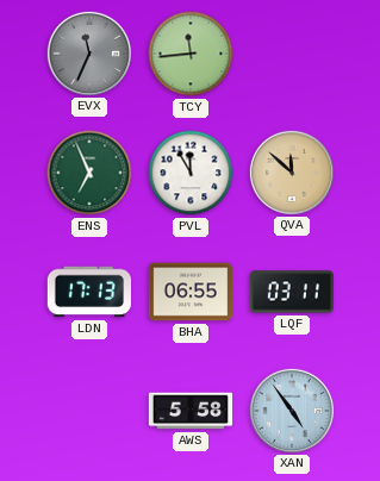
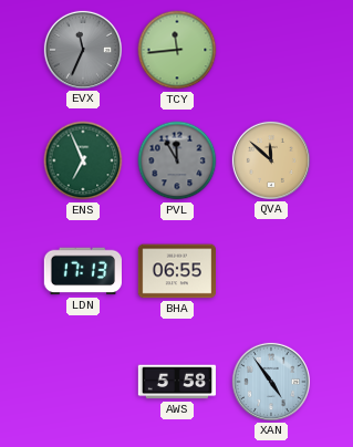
PVL dial: white -> grey
LQF: 03:11 -> none
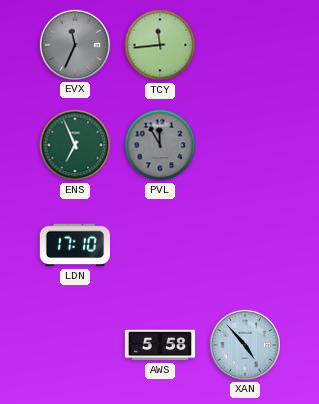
QVA: 11:52 -> none
LDN: 17:13 -> 17:10
BHA: 06:55 -> none
XAN: 4:54 -> 4:53
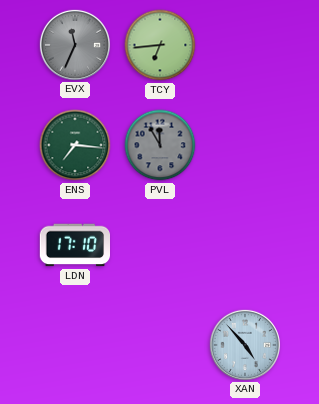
TCY: 11:44 -> 6:44
ENS: 6:56 -> 7:16
AWS: 5:58 -> none
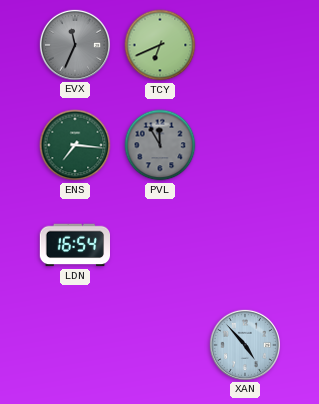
TCY: 6:44 -> 6:41
LDN: 17:10 -> 16:54
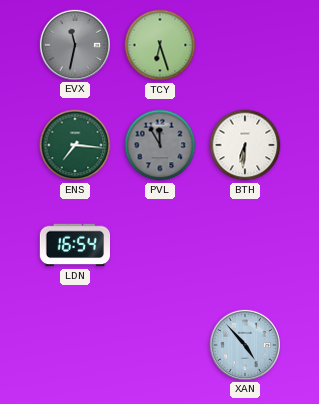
EVX: 11:34 -> 11:32
TCY: 6:41 -> 6:27
BTH: none -> 6:31
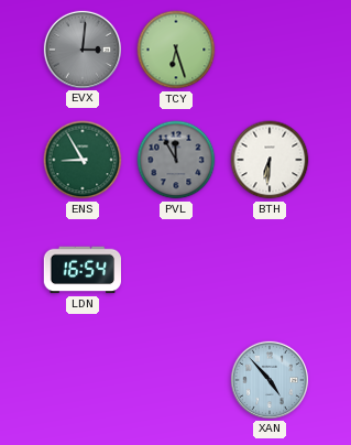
EVX: 11:32 -> 3:01
ENS: 7:16 -> 8:55
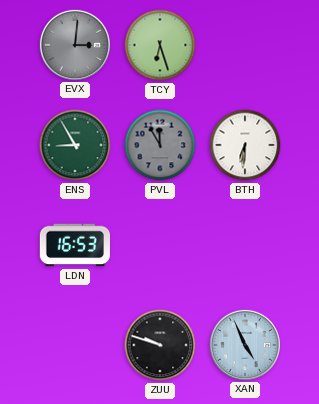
LDN: 16:54 -> 16:53
ZUU: none -> 9:48
XAN: 4:53 -> 4:56
